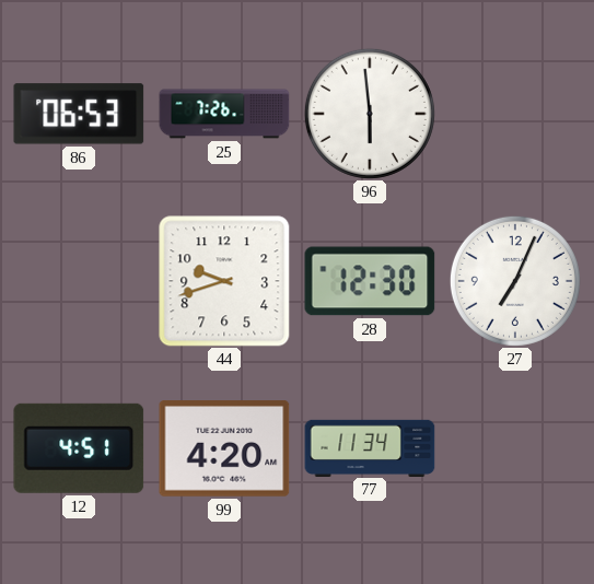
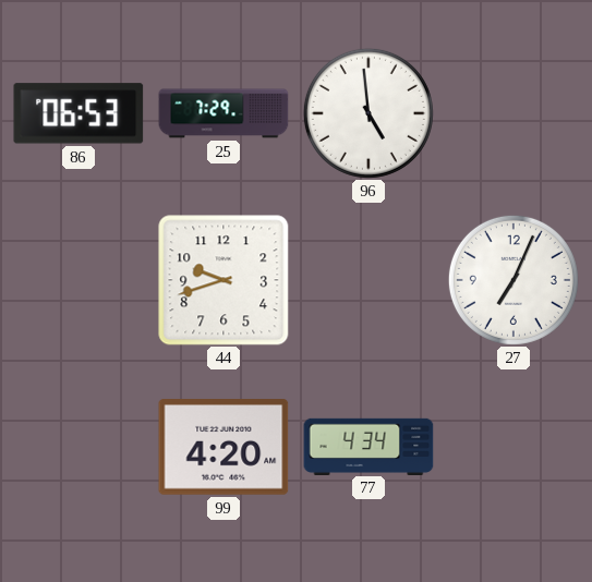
25: 7:26 -> 7:29
96: 5:59 -> 4:59
28: 12:30 -> none
12: 4:51 -> none
77: 11:34 -> 4:34
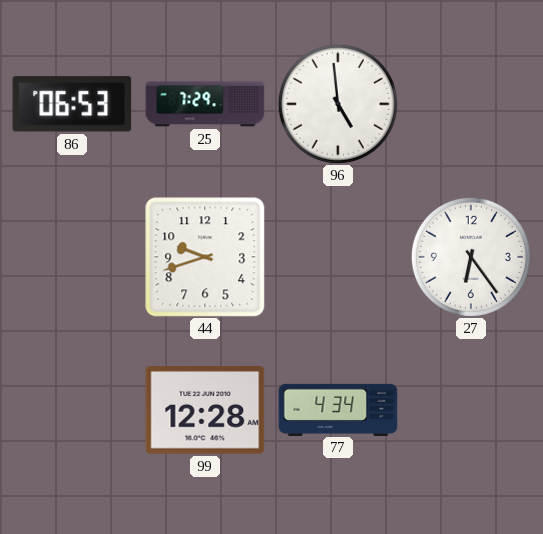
27: 7:04 -> 6:24
99: 4:20 -> 12:28
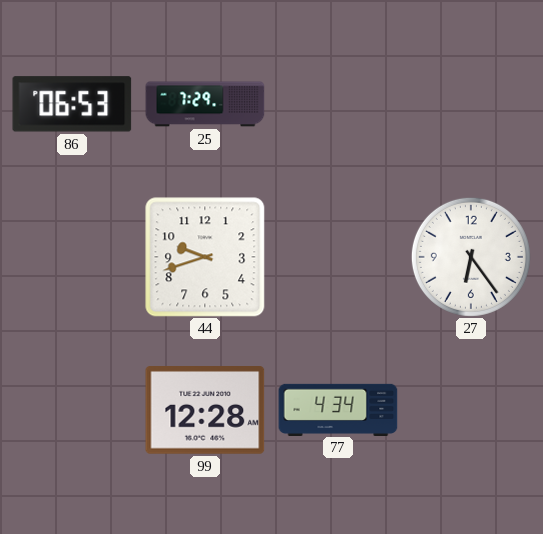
96: 4:59 -> none
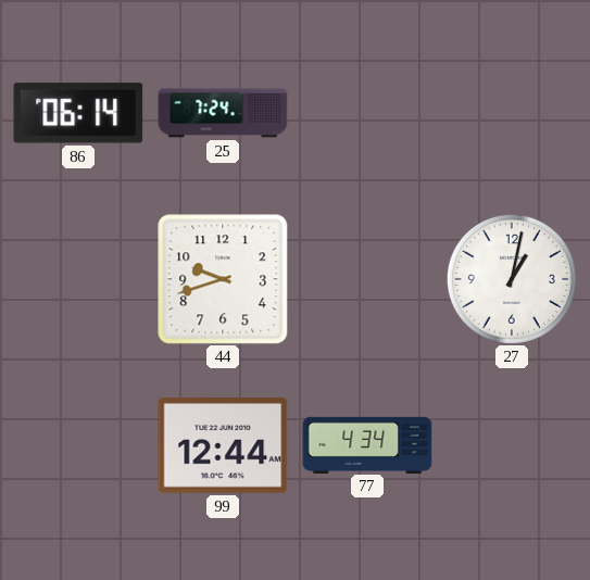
86: 06:53 -> 06:14
25: 7:29 -> 7:24
27: 6:24 -> 1:02
99: 12:28 -> 12:44
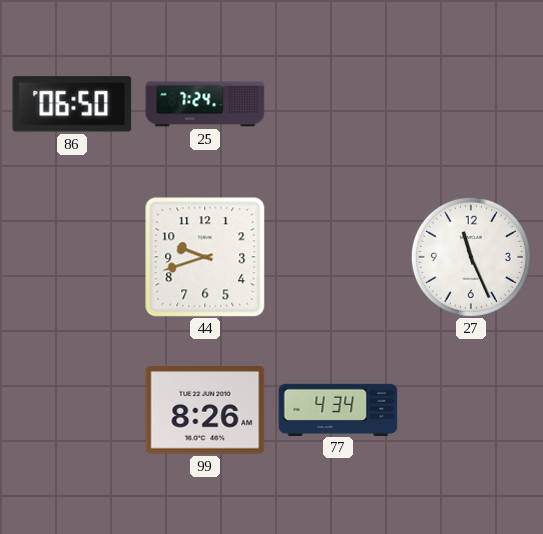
86: 06:14 -> 06:50
27: 1:02 -> 11:26
99: 12:44 -> 8:26
